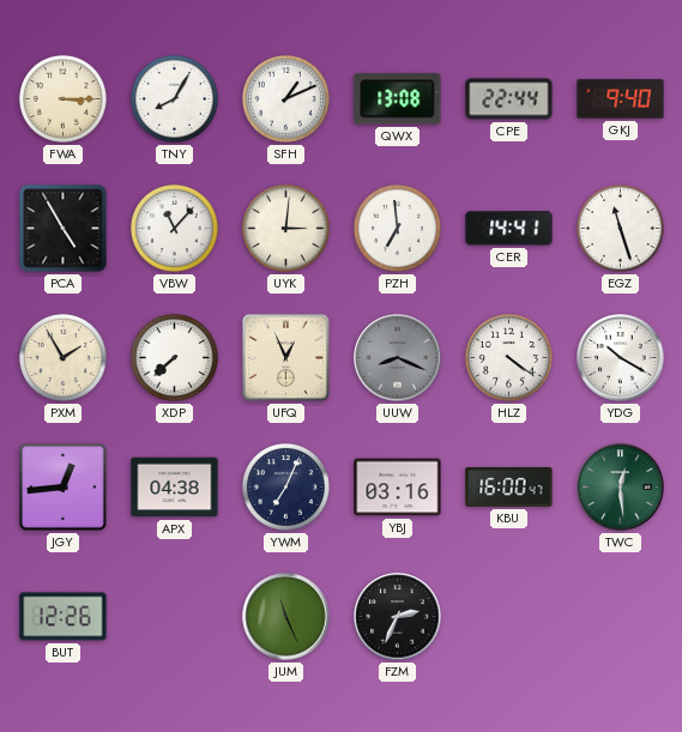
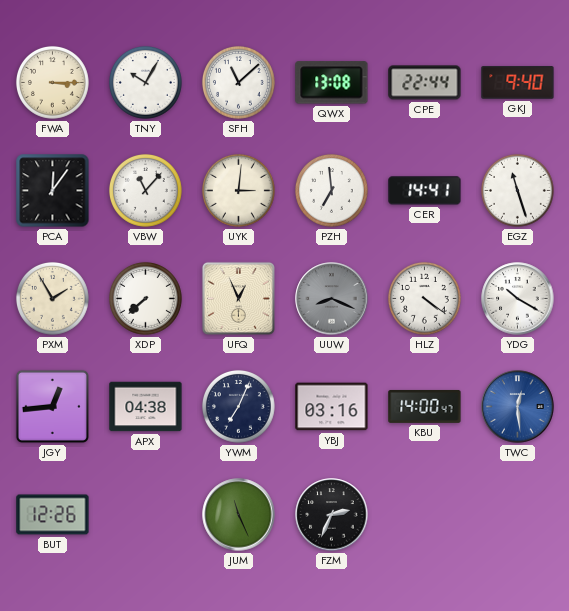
TNY: 8:05 -> 10:05
SFH: 1:11 -> 11:08
PCA: 4:55 -> 12:06
KBU: 16:00 -> 14:00
TWC dial: green -> blue
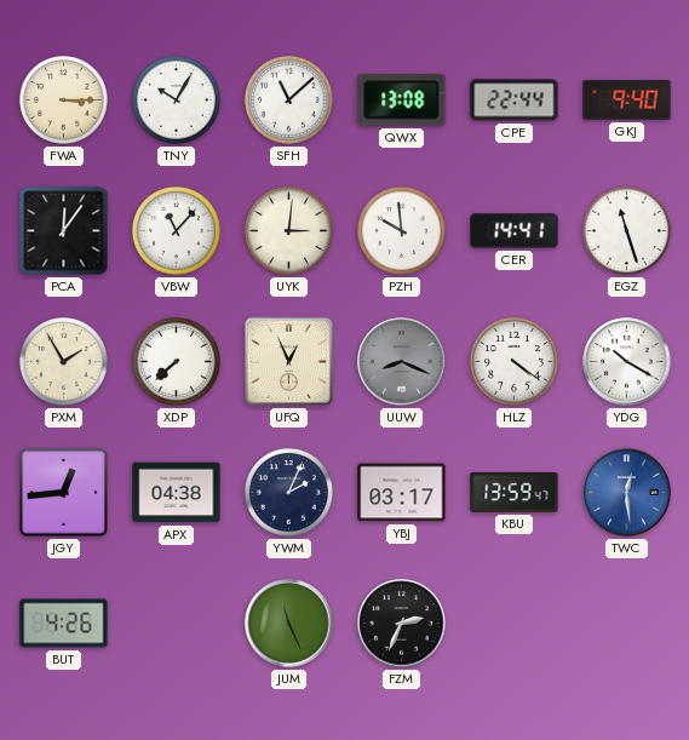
PZH: 6:59 -> 9:59
YWM: 7:04 -> 2:04
YBJ: 03:16 -> 03:17
KBU: 14:00 -> 13:59
BUT: 12:26 -> 4:26
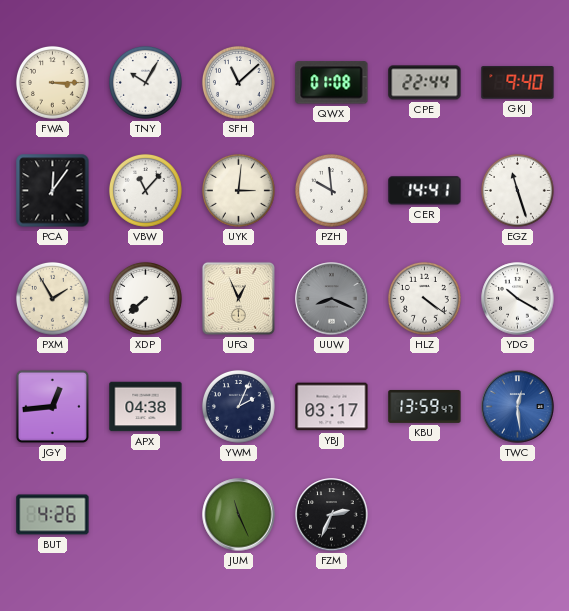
QWX: 13:08 -> 01:08
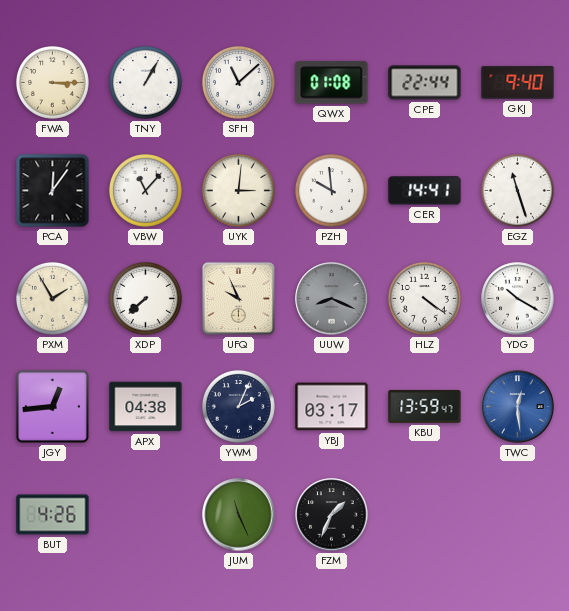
TNY: 10:05 -> 1:05
UFQ: 12:56 -> 9:56
FZM: 2:34 -> 1:34
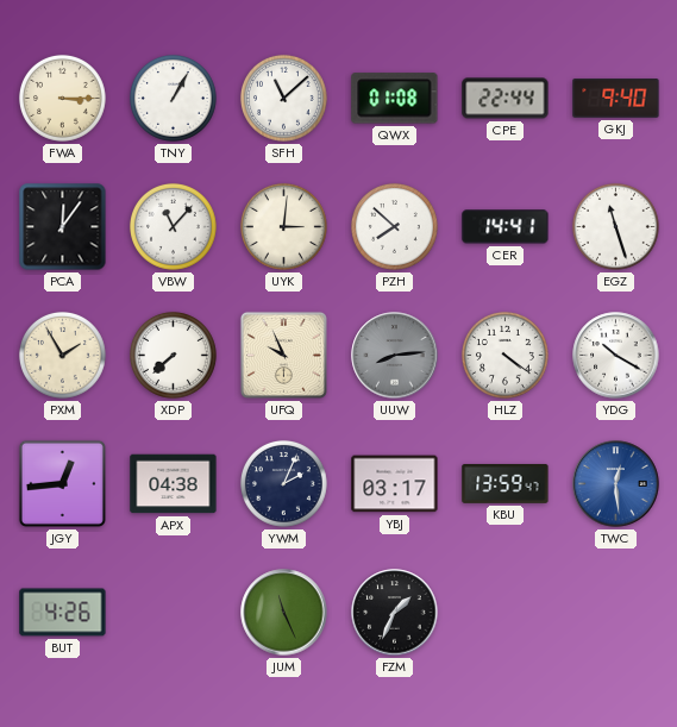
PZH: 9:59 -> 7:52
UUW: 8:19 -> 8:14
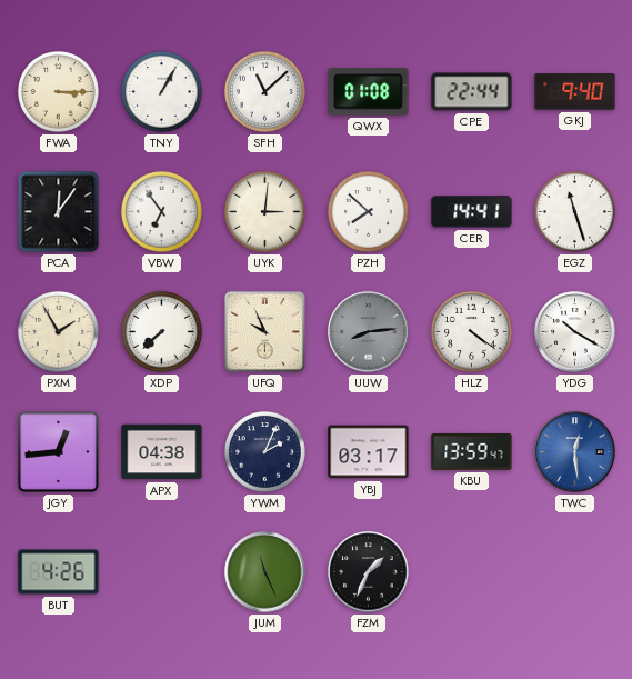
VBW: 11:07 -> 6:54
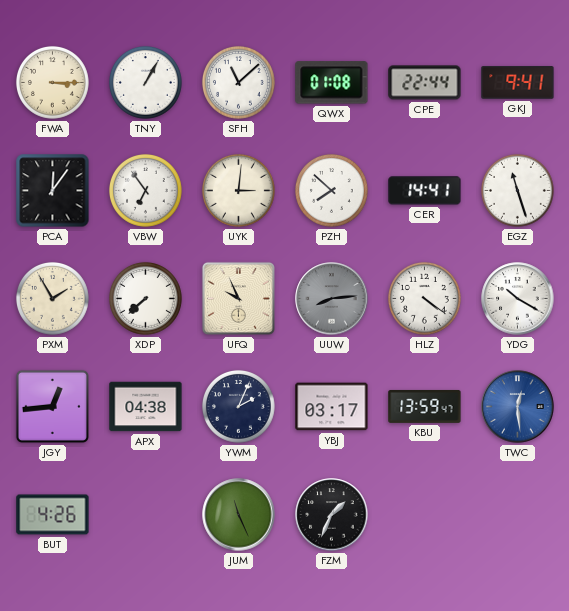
GKJ: 9:40 -> 9:41
